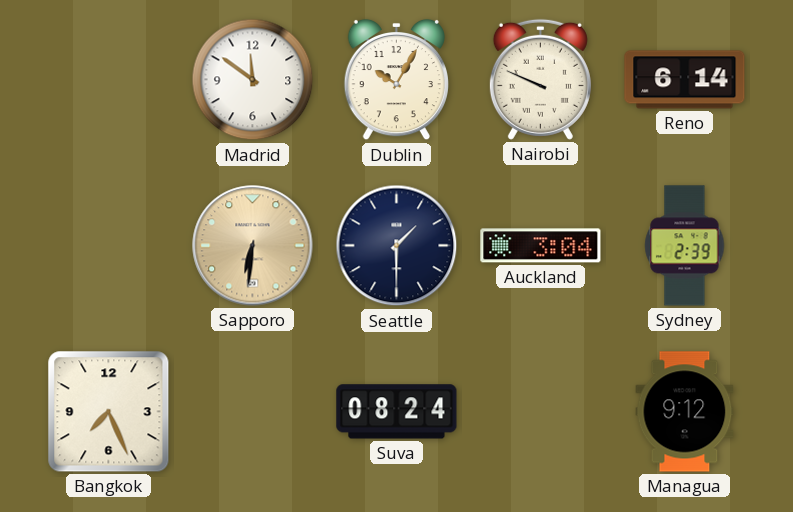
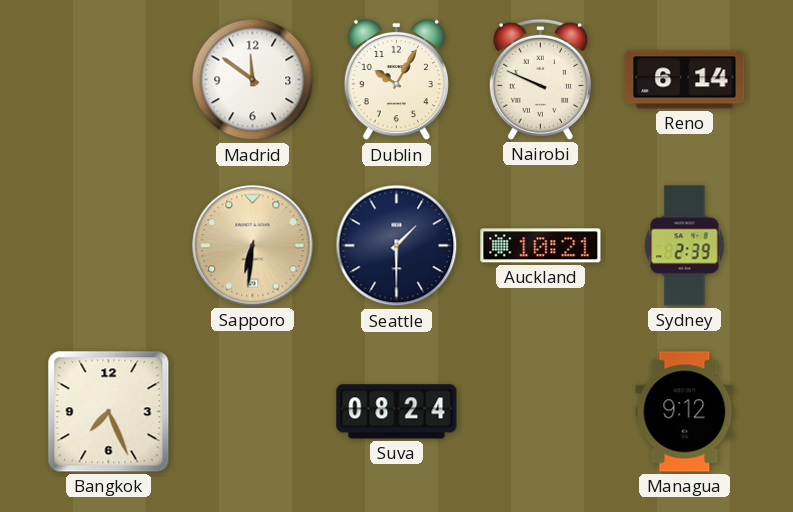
Auckland: 3:04 -> 10:21
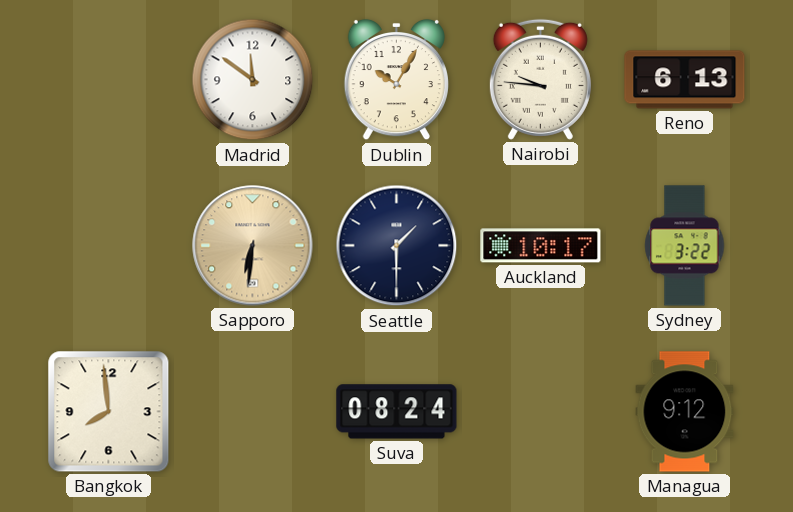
Nairobi: 9:49 -> 9:46
Reno: 6:14 -> 6:13
Auckland: 10:21 -> 10:17
Sydney: 2:39 -> 3:22
Bangkok: 7:26 -> 7:59
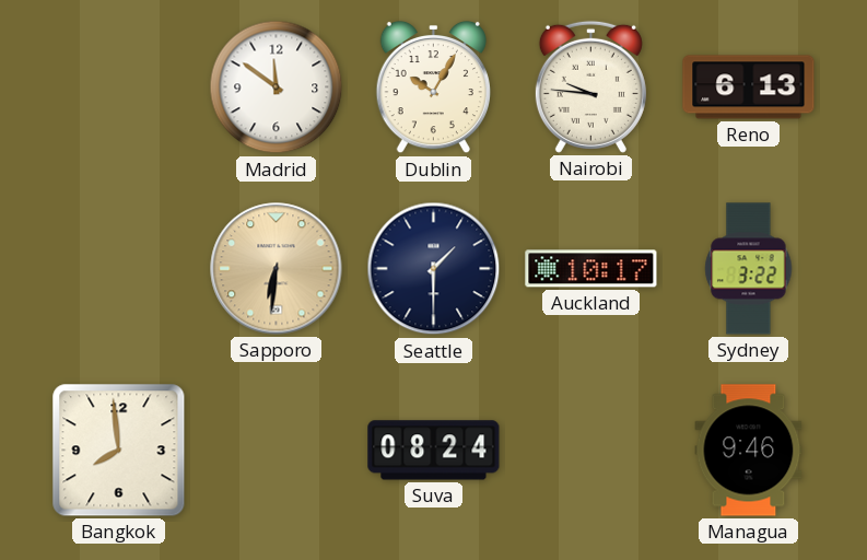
Managua: 9:12 -> 9:46
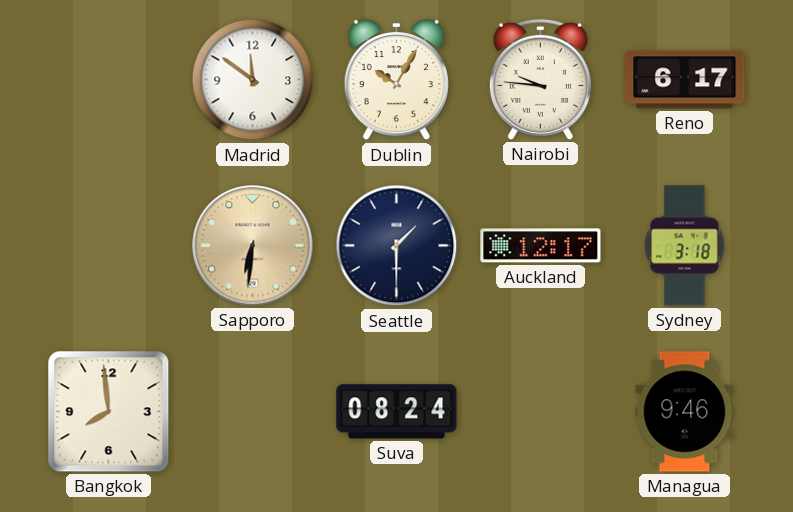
Reno: 6:13 -> 6:17
Auckland: 10:17 -> 12:17
Sydney: 3:22 -> 3:18
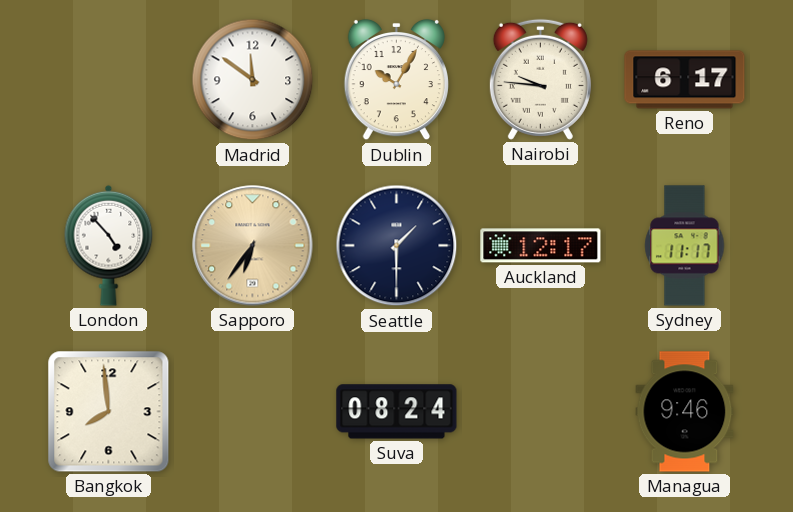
London: none -> 4:53
Sapporo: 6:31 -> 6:36
Sydney: 3:18 -> 11:17
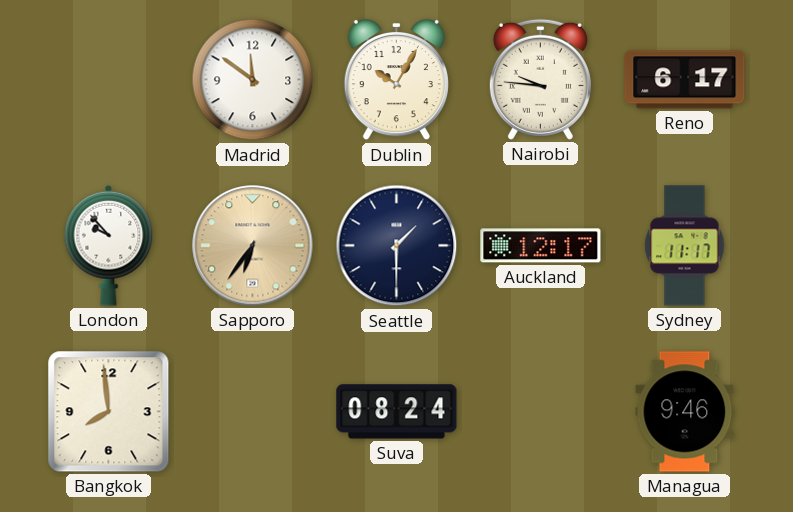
London: 4:53 -> 9:53
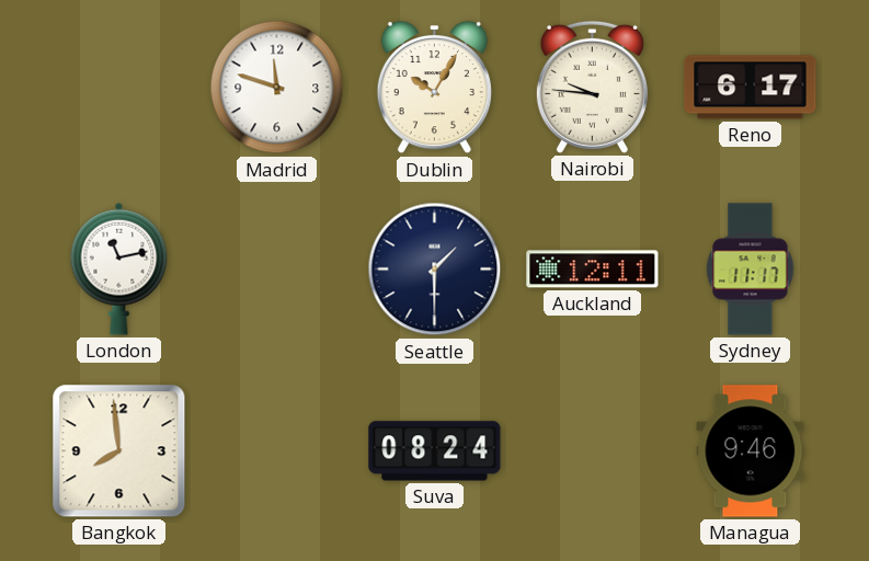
Madrid: 11:51 -> 11:48
London: 9:53 -> 11:13
Sapporo: 6:36 -> none
Auckland: 12:17 -> 12:11
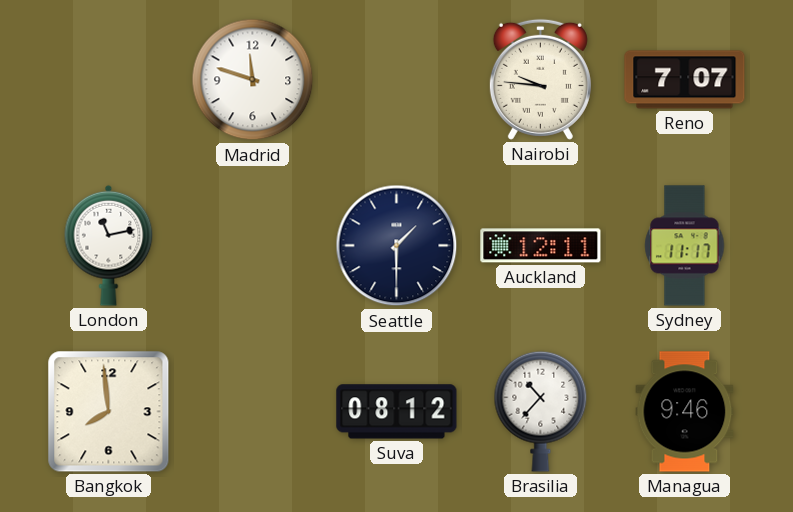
Dublin: 10:05 -> none
Reno: 6:17 -> 7:07
Suva: 08:24 -> 08:12
Brasilia: none -> 10:37
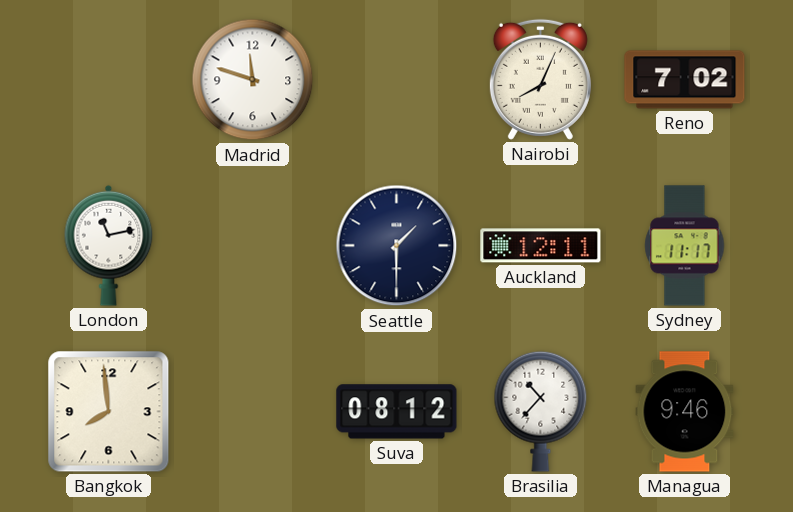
Nairobi: 9:46 -> 8:04
Reno: 7:07 -> 7:02
